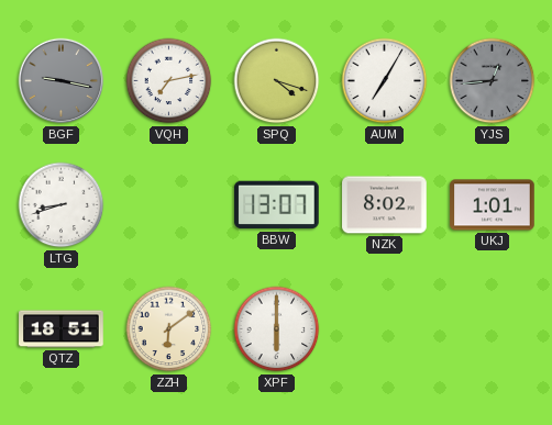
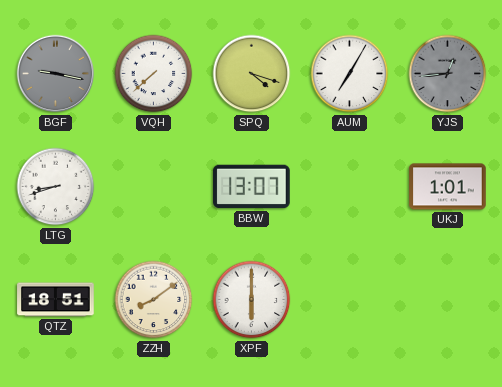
VQH: 7:13 -> 7:38
NZK: 8:02 -> none
ZZH: 6:09 -> 8:09
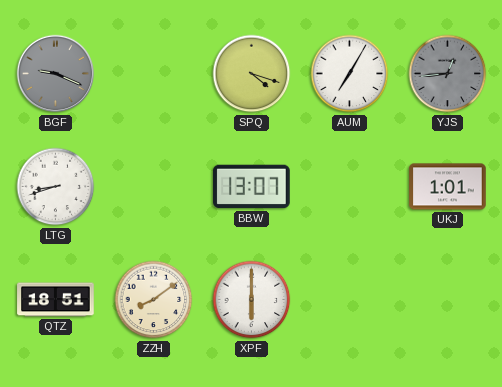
BGF: 9:17 -> 9:19
VQH: 7:38 -> none
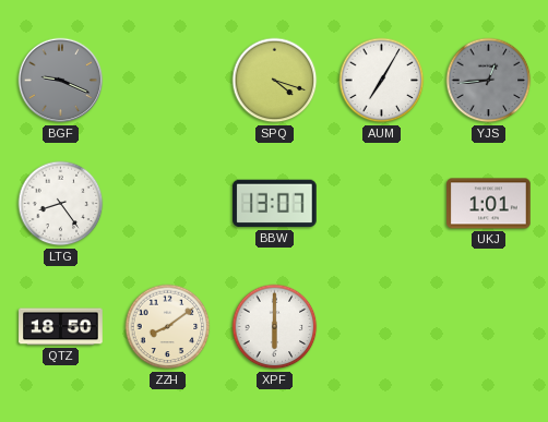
LTG: 8:42 -> 8:24
QTZ: 18:51 -> 18:50
